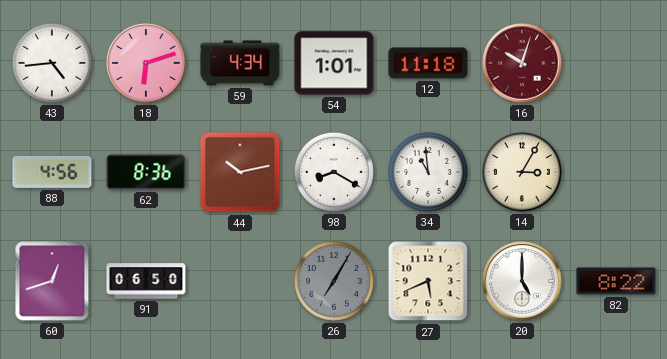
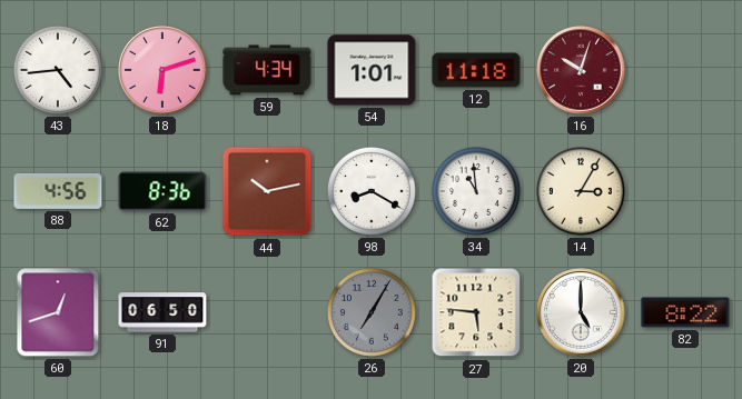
27: 5:41 -> 5:46
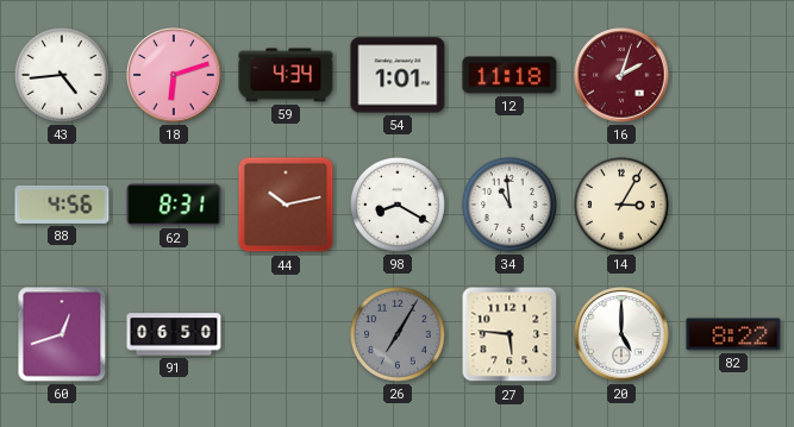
16: 10:03 -> 2:03
62: 8:36 -> 8:31
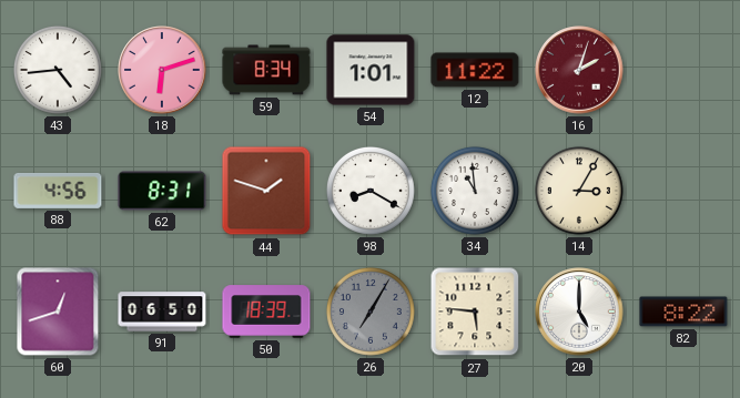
59: 4:34 -> 8:34
12: 11:18 -> 11:22
44: 10:13 -> 1:48
50: none -> 18:39
